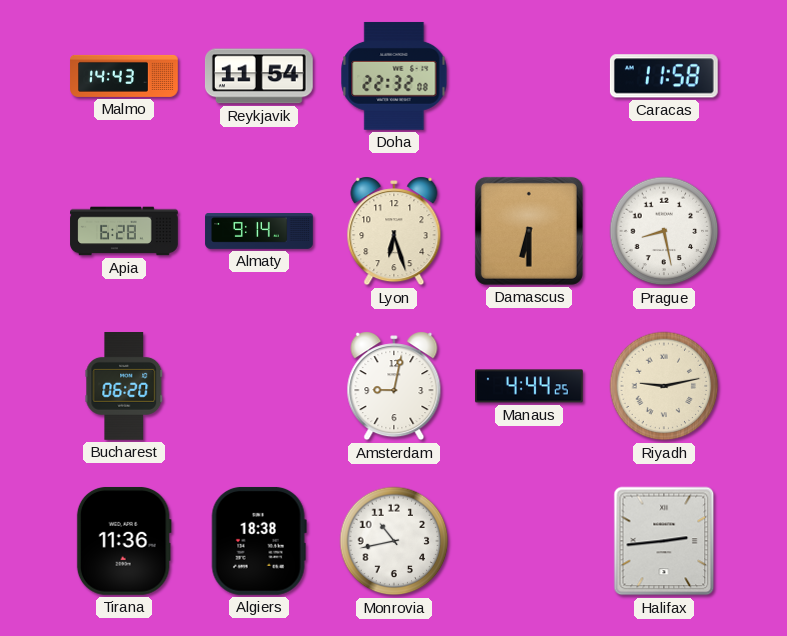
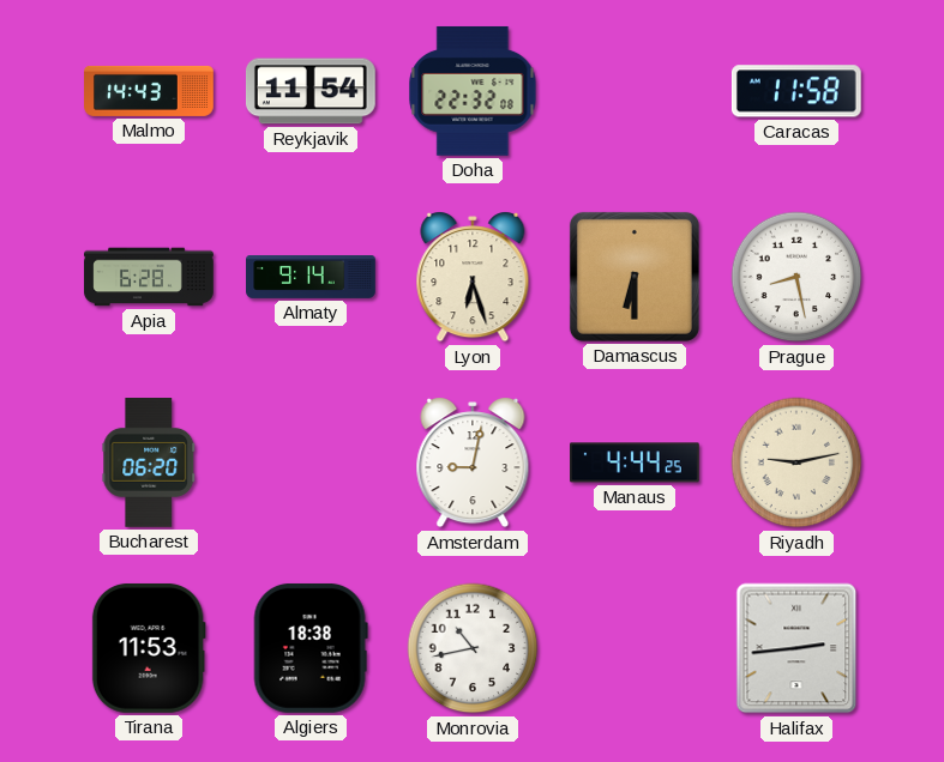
Tirana: 11:36 -> 11:53
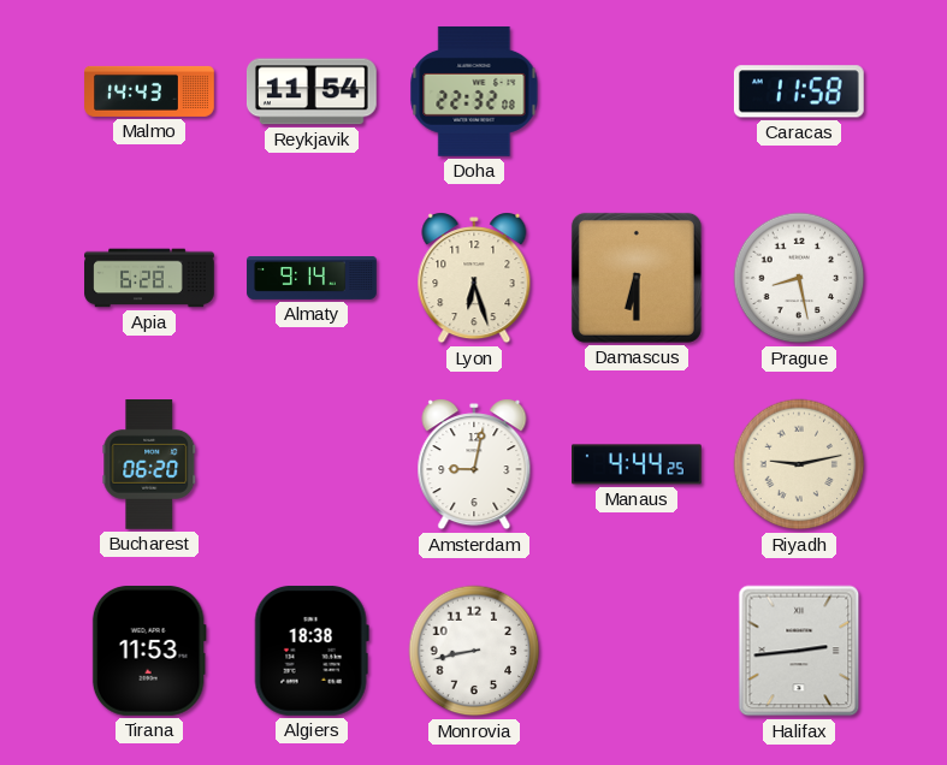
Monrovia: 10:43 -> 8:43
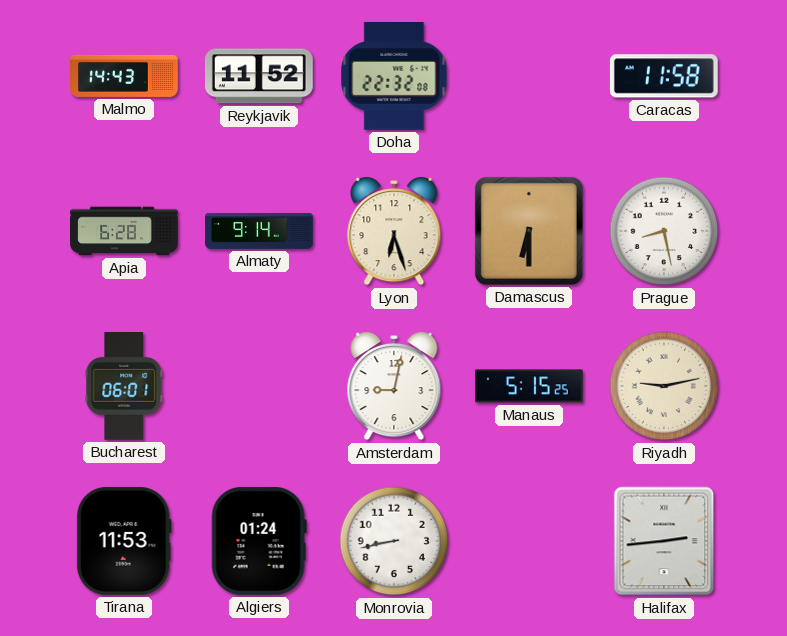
Reykjavik: 11:54 -> 11:52
Bucharest: 06:20 -> 06:01
Manaus: 4:44 -> 5:15
Algiers: 18:38 -> 01:24
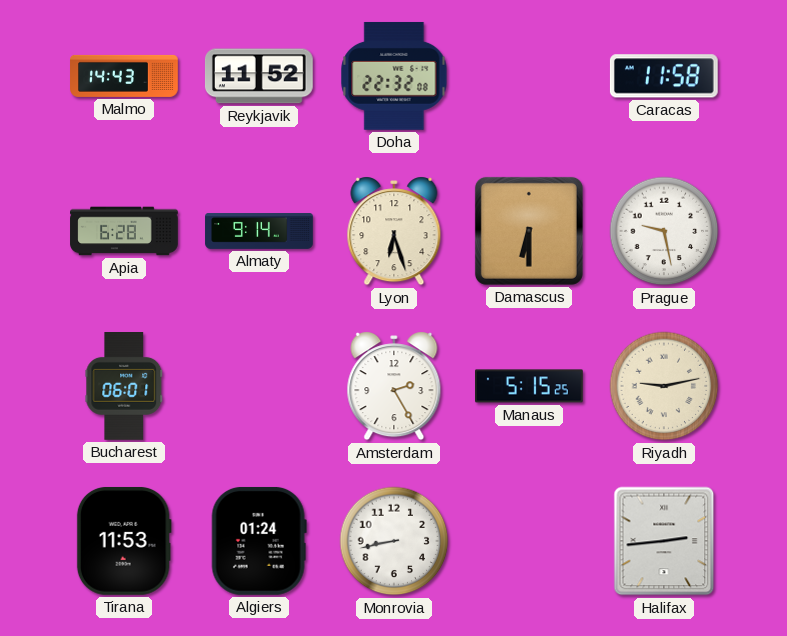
Prague: 8:28 -> 9:28
Amsterdam: 9:02 -> 2:25
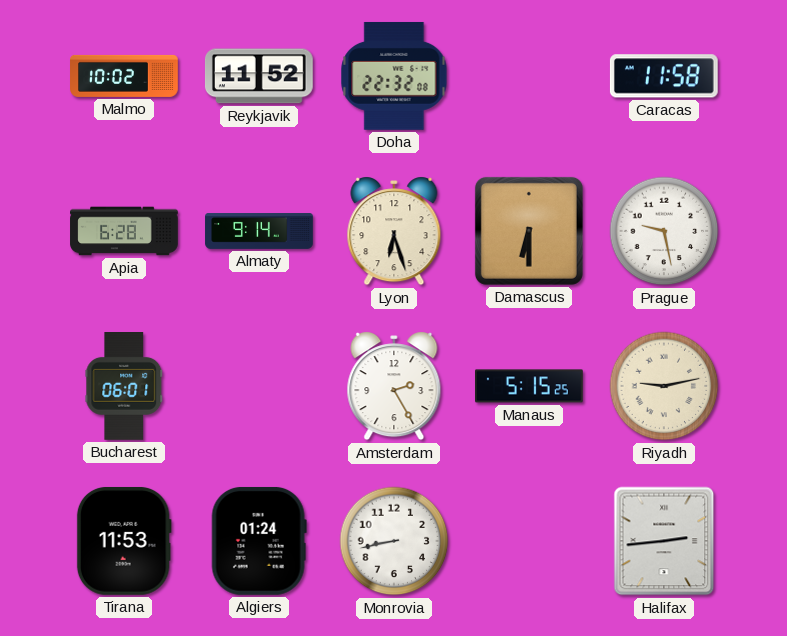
Malmo: 14:43 -> 10:02
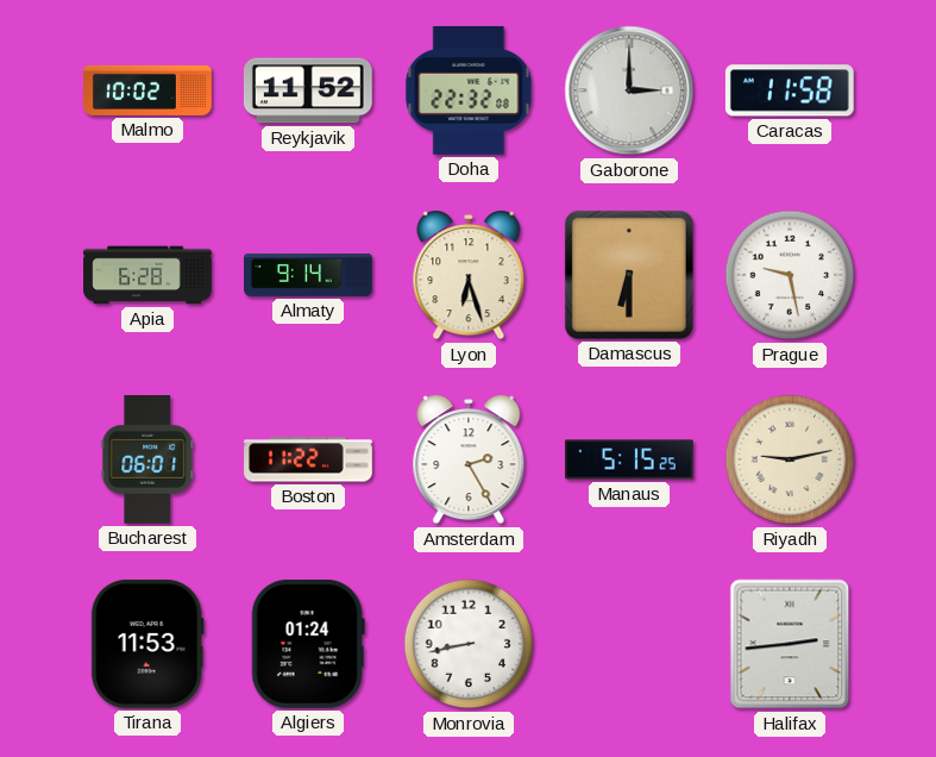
Gaborone: none -> 3:00
Boston: none -> 11:22
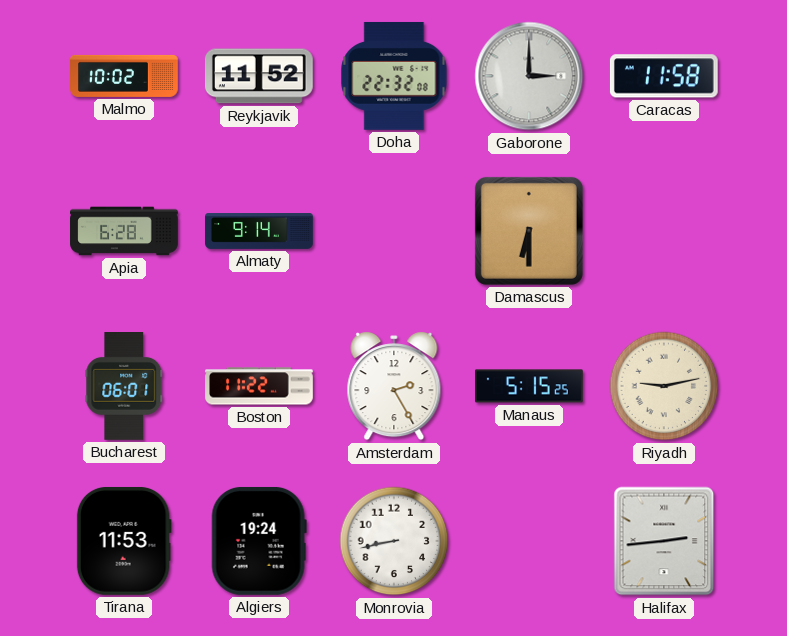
Lyon: 6:27 -> none
Prague: 9:28 -> none
Algiers: 01:24 -> 19:24
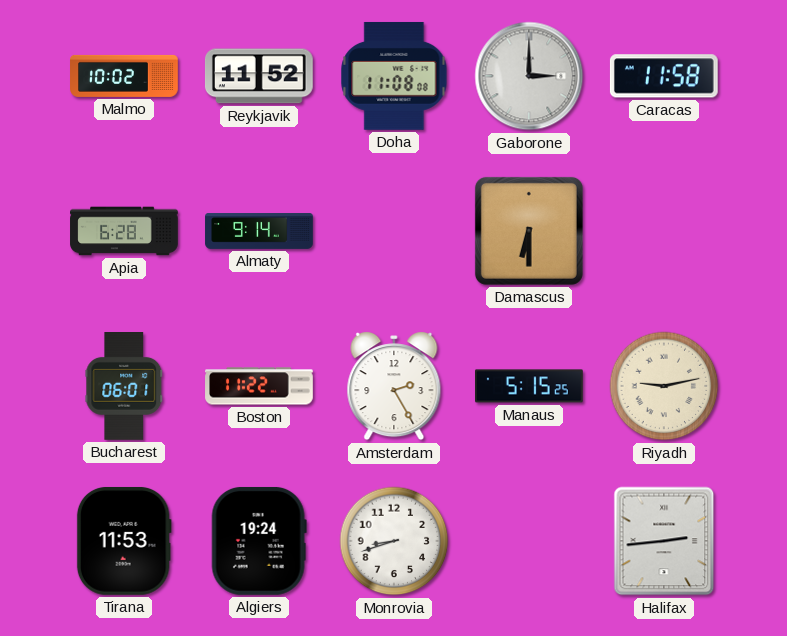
Doha: 22:32 -> 11:08
Monrovia: 8:43 -> 8:42
